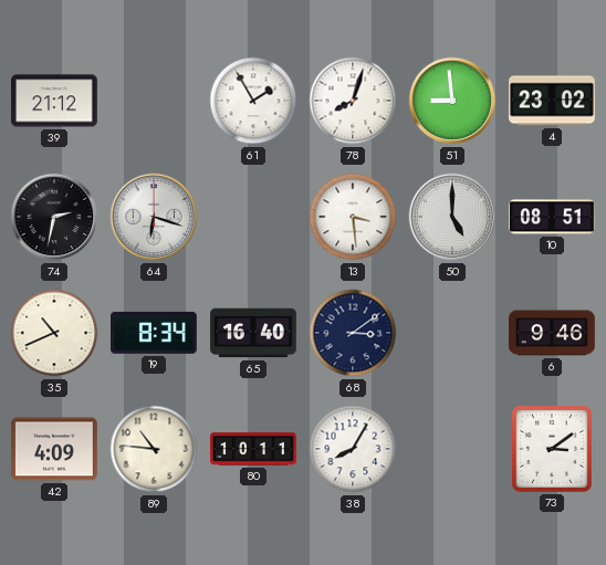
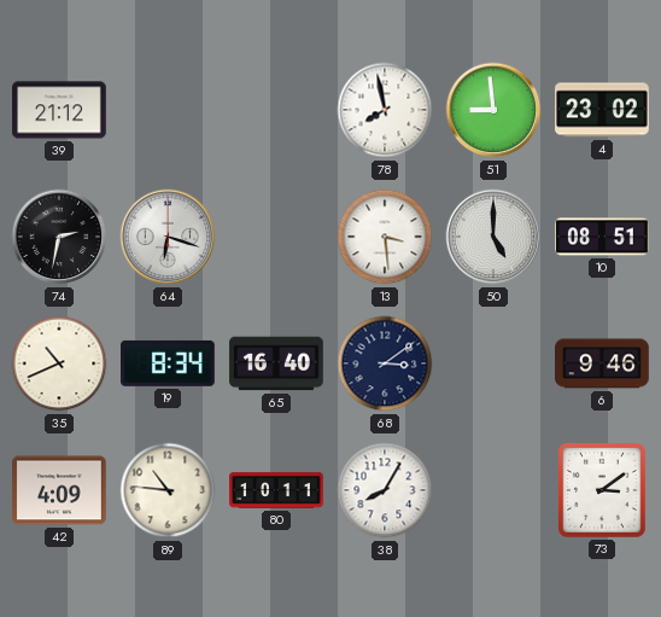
61: 1:55 -> none
78: 8:03 -> 7:58
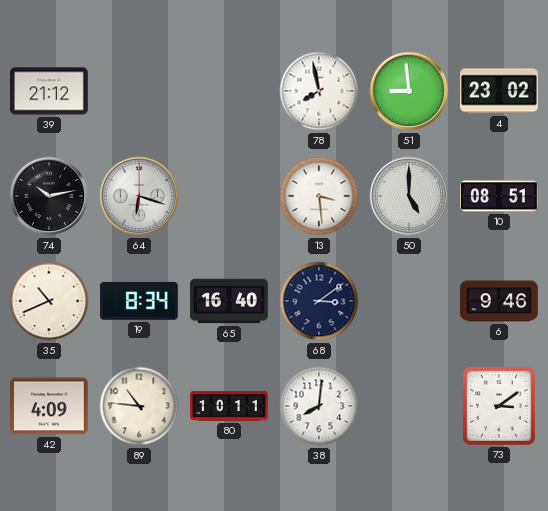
74: 2:32 -> 10:13
38: 8:05 -> 8:01
